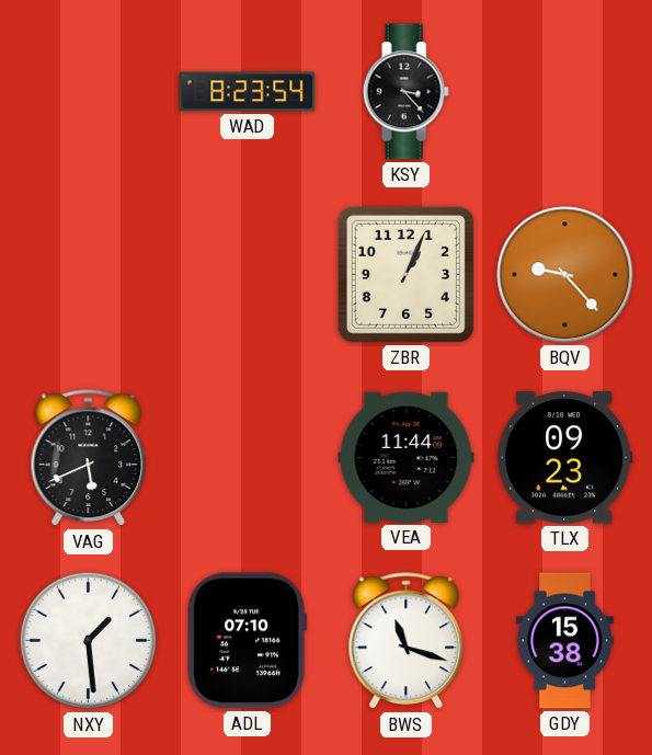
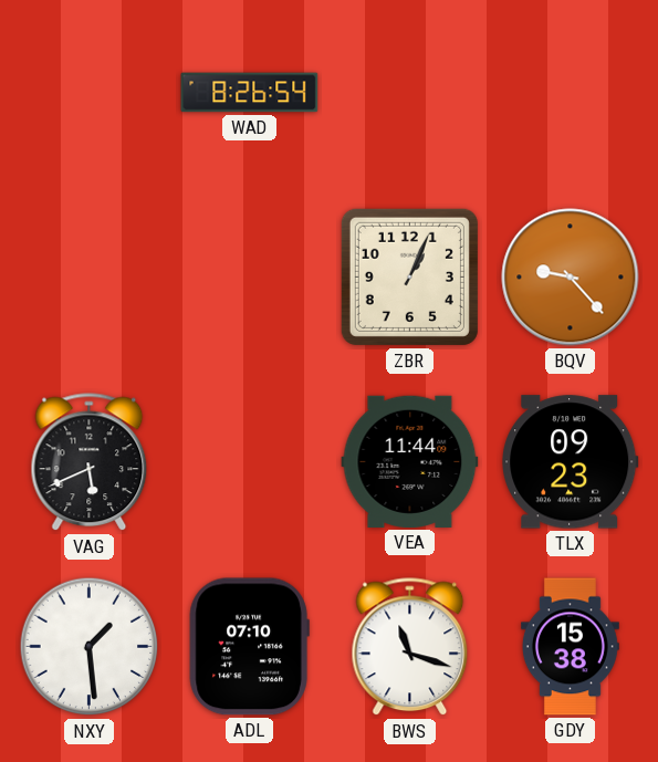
WAD: 8:23 -> 8:26
KSY: 3:23 -> none
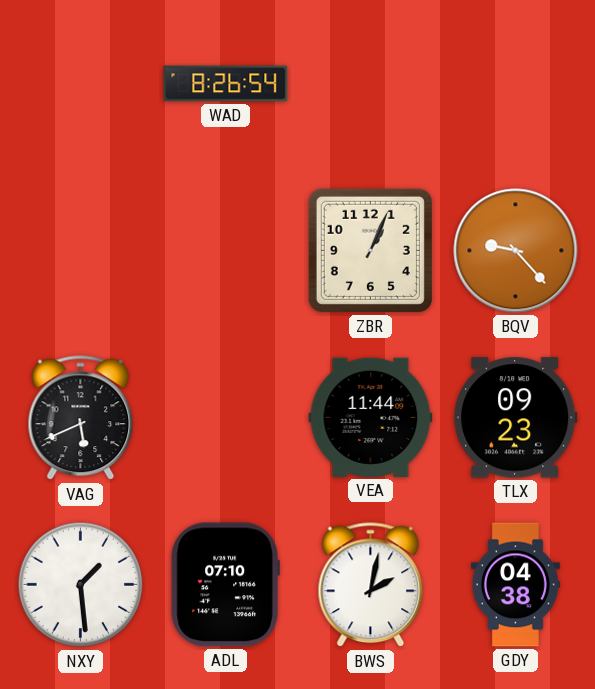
BWS: 11:18 -> 2:02
GDY: 15:38 -> 04:38
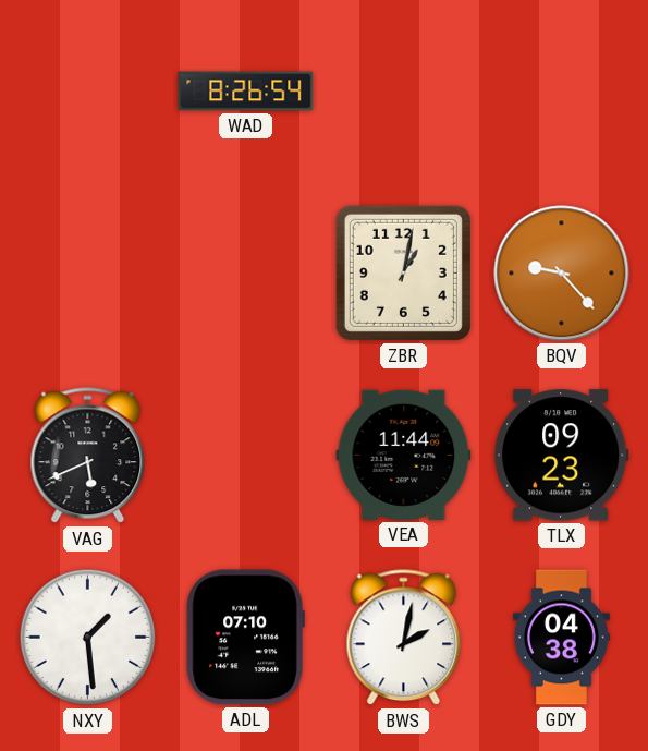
ZBR: 1:04 -> 1:02
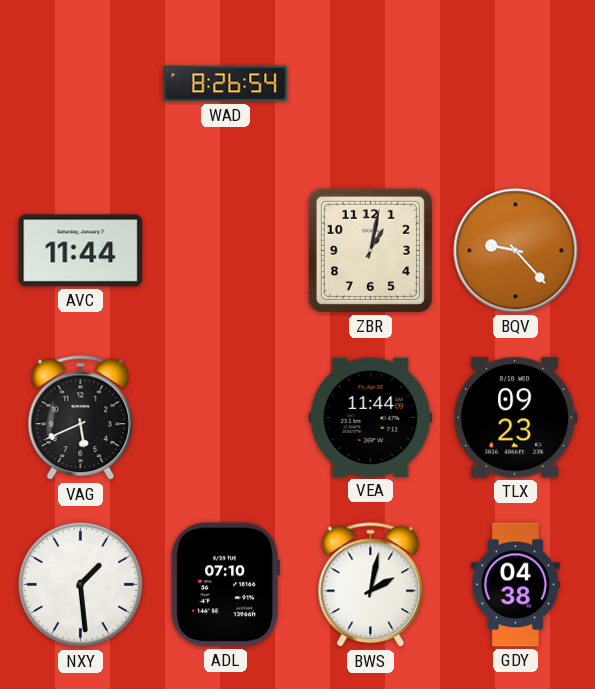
AVC: none -> 11:44
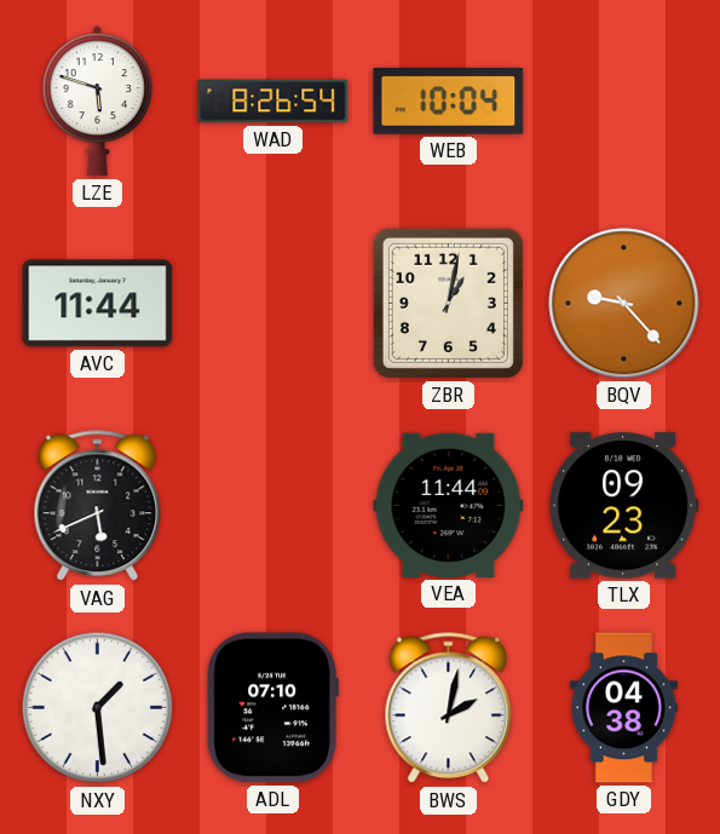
LZE: none -> 5:48
WEB: none -> 10:04
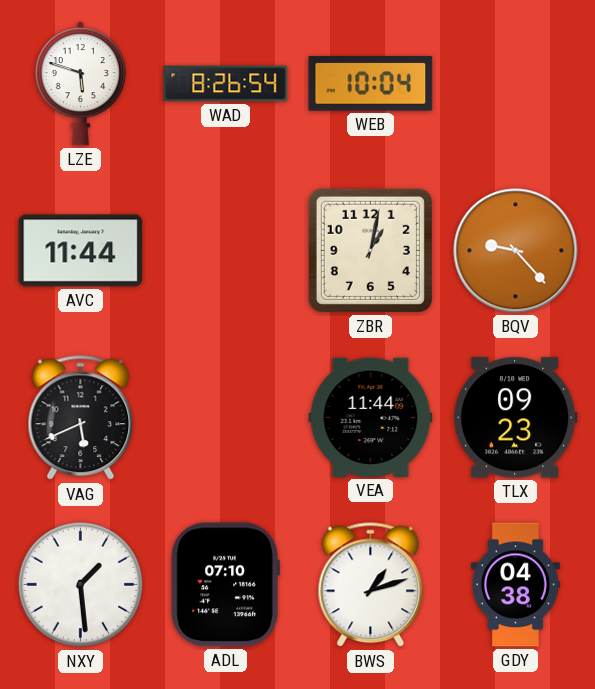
BWS: 2:02 -> 1:12
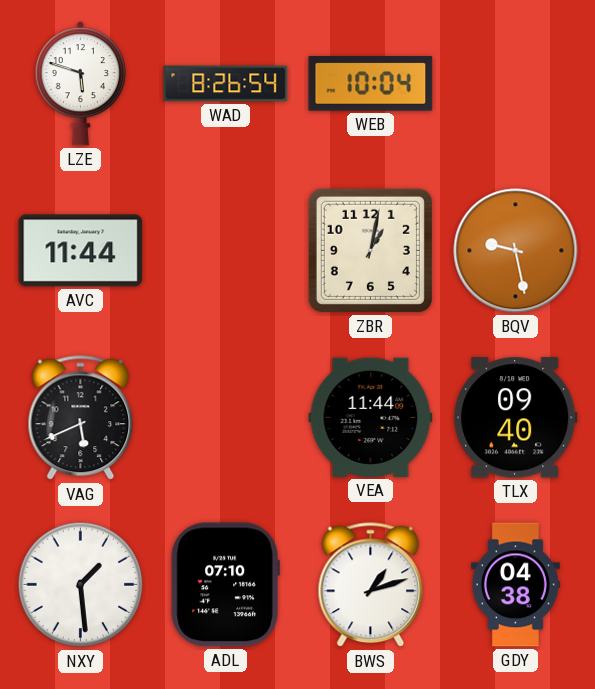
BQV: 9:23 -> 9:28
TLX: 09:23 -> 09:40
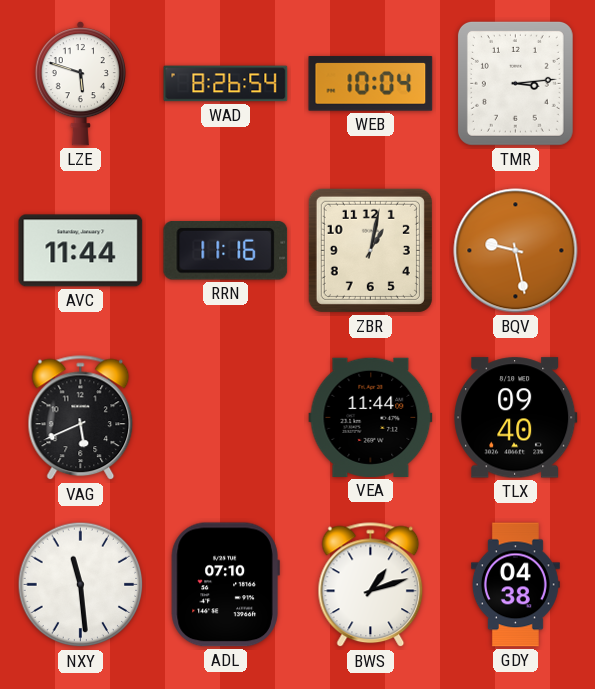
TMR: none -> 3:14
RRN: none -> 11:16
NXY: 1:29 -> 11:29
